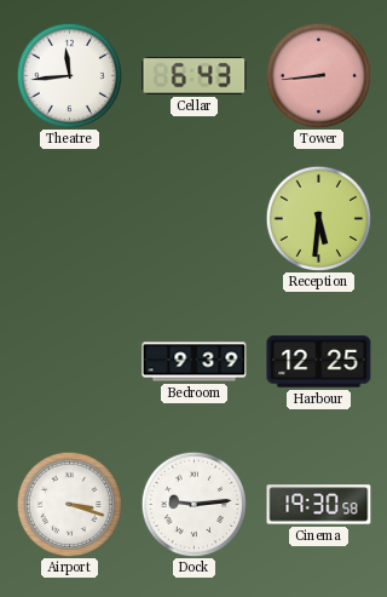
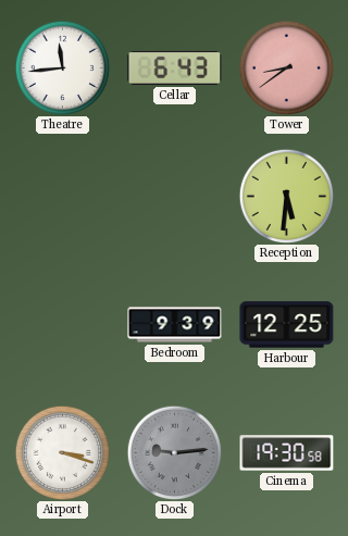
Tower: 8:44 -> 8:39
Dock dial: white -> grey
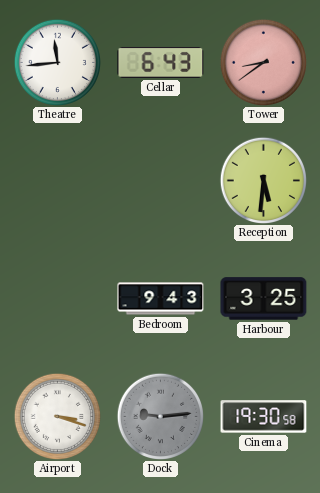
Bedroom: 9:39 -> 9:43
Harbour: 12:25 -> 3:25
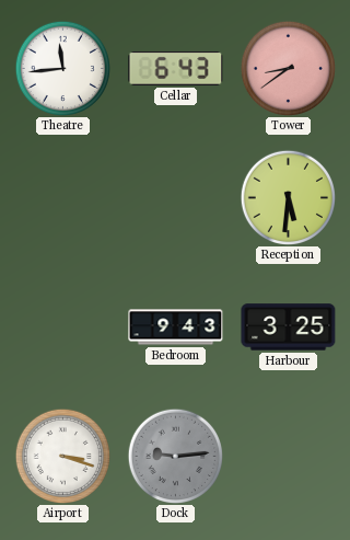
Cinema: 19:30 -> none
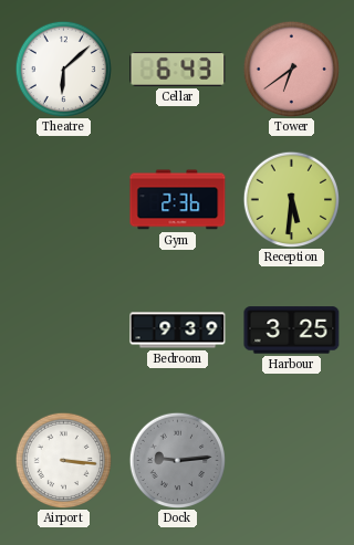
Theatre: 11:44 -> 6:08
Tower: 8:39 -> 6:39
Gym: none -> 2:36
Bedroom: 9:43 -> 9:39
Airport: 3:18 -> 3:16
